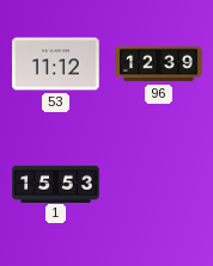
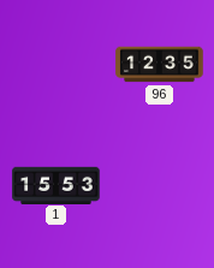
53: 11:12 -> none
96: 12:39 -> 12:35
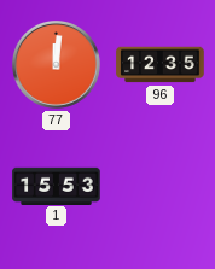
77: none -> 12:01
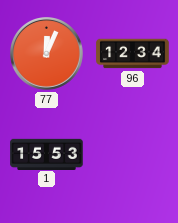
77: 12:01 -> 12:04
96: 12:35 -> 12:34
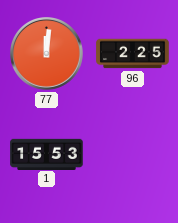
77: 12:04 -> 12:01
96: 12:34 -> 2:25
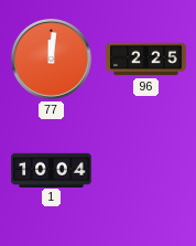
1: 15:53 -> 10:04
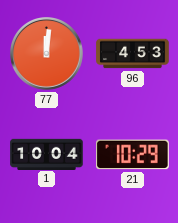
96: 2:25 -> 4:53
21: none -> 10:29
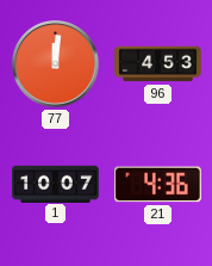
1: 10:04 -> 10:07
21: 10:29 -> 4:36
